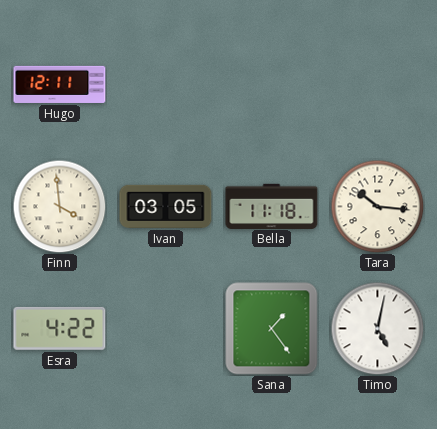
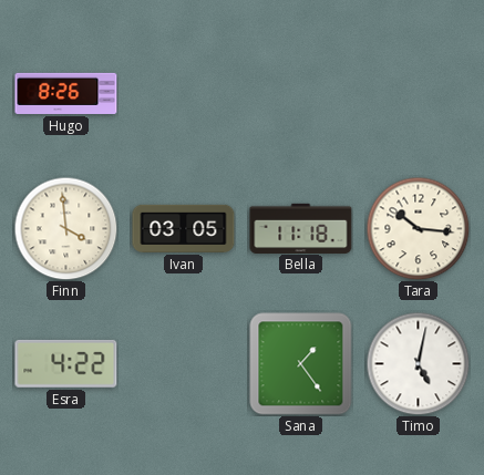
Hugo: 12:11 -> 8:26
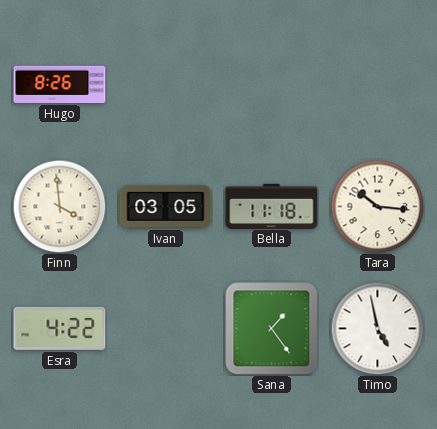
Timo: 5:02 -> 4:58
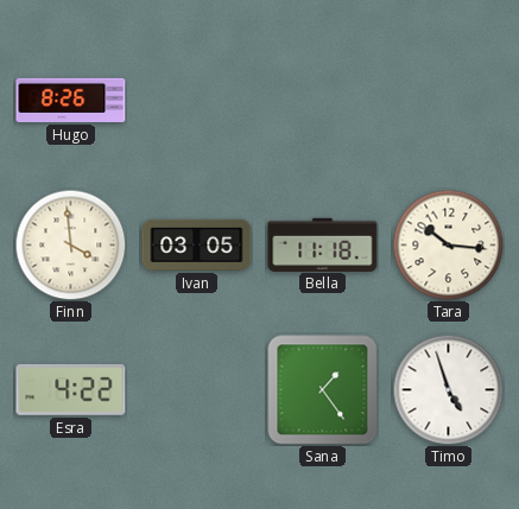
Timo: 4:58 -> 4:57
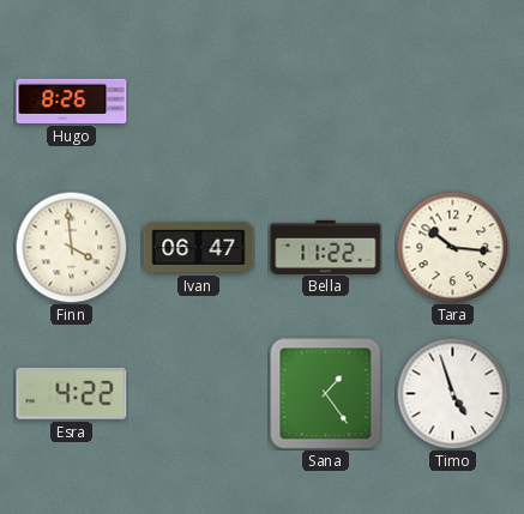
Ivan: 03:05 -> 06:47
Bella: 11:18 -> 11:22
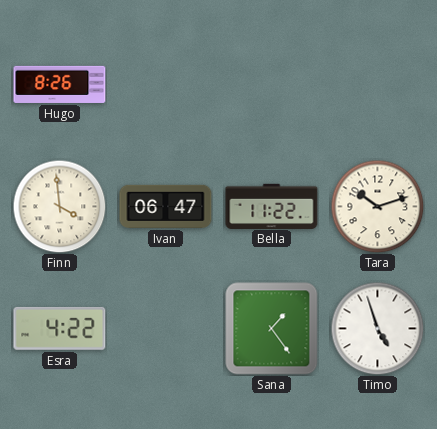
Tara: 10:16 -> 10:12
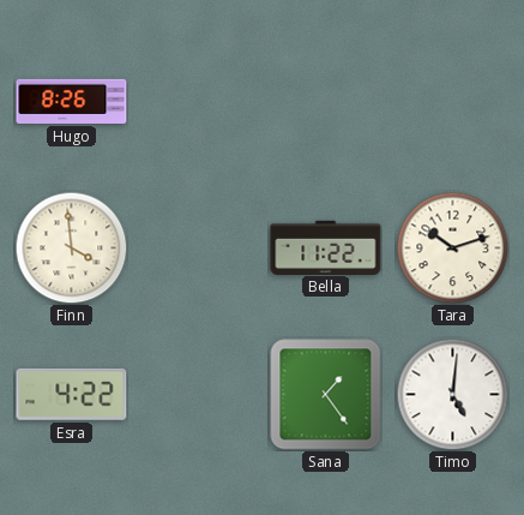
Ivan: 06:47 -> none
Timo: 4:57 -> 5:01
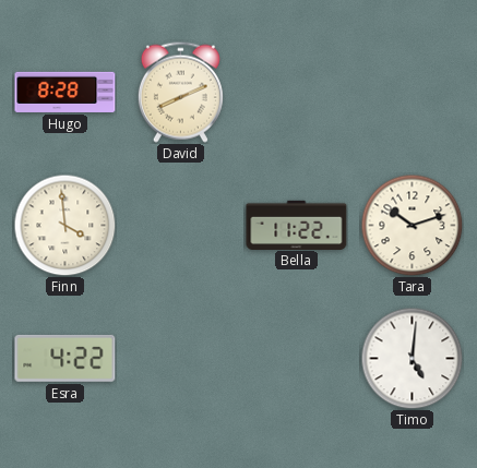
Hugo: 8:26 -> 8:28
David: none -> 8:11
Sana: 1:24 -> none
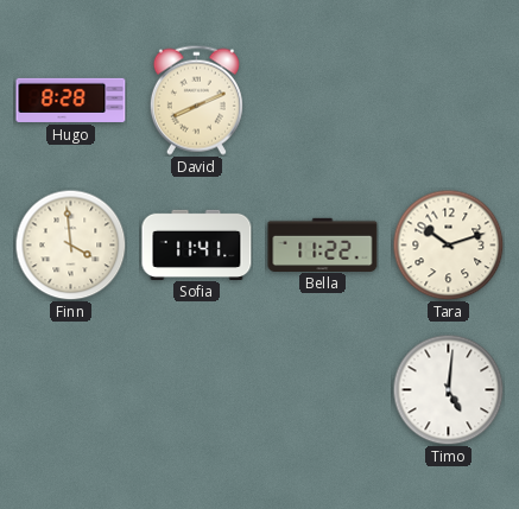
Sofia: none -> 11:41
Esra: 4:22 -> none
